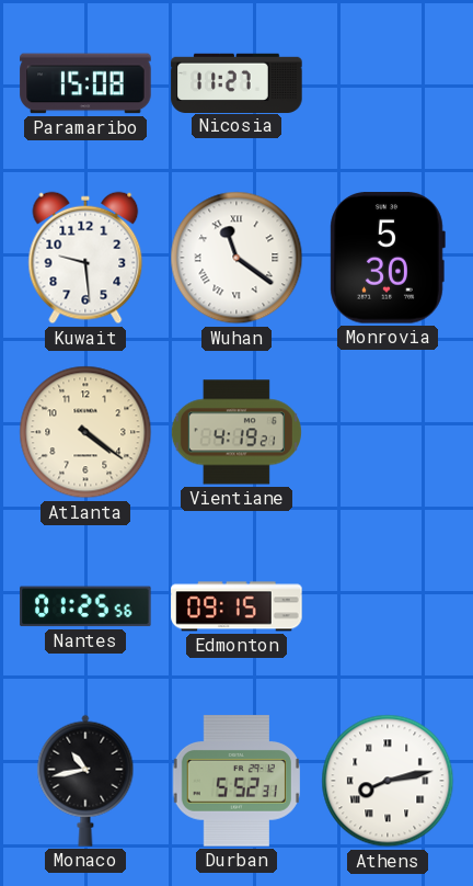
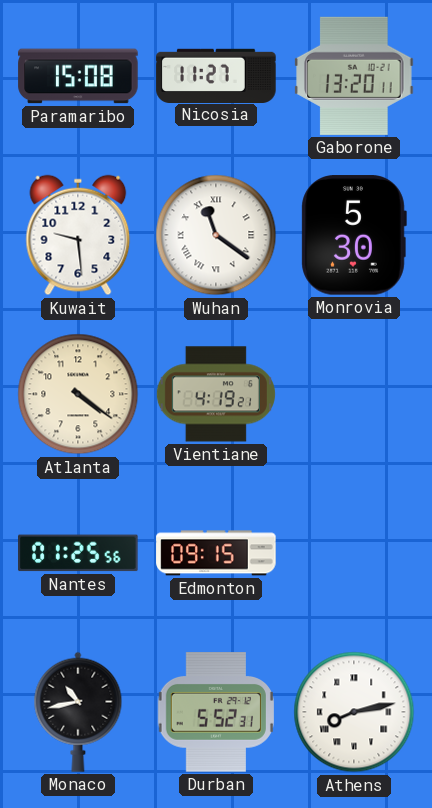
Gaborone: none -> 13:20
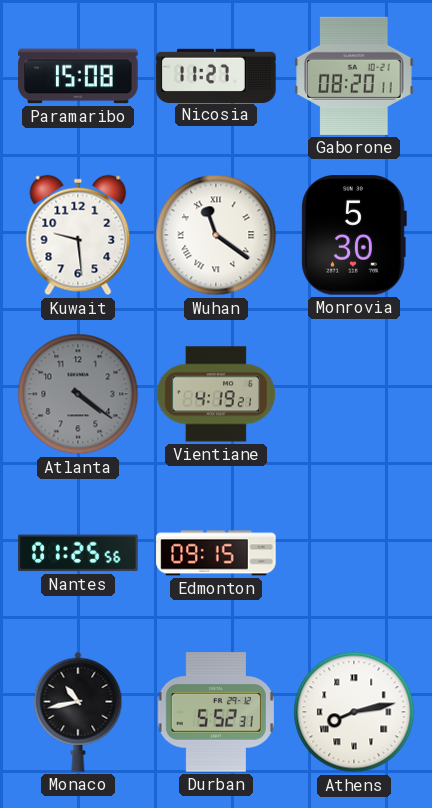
Gaborone: 13:20 -> 08:20
Atlanta dial: cream -> grey
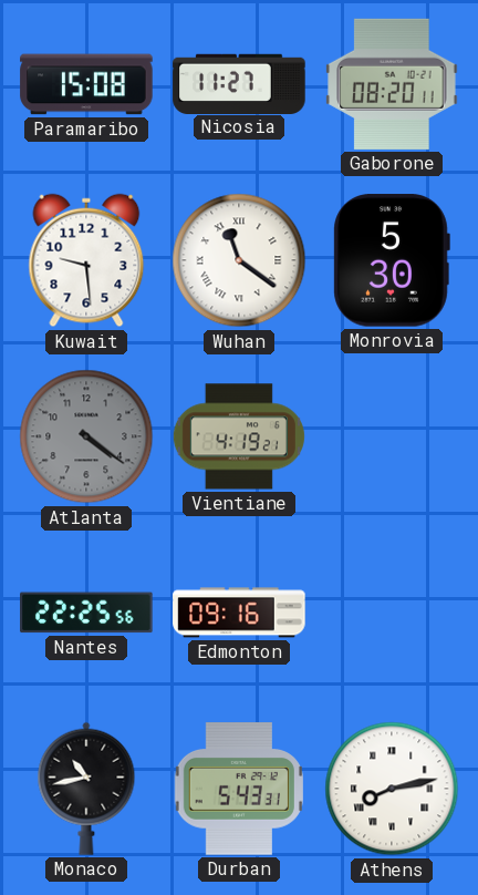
Nantes: 01:25 -> 22:25
Edmonton: 09:15 -> 09:16
Durban: 5:52 -> 5:43
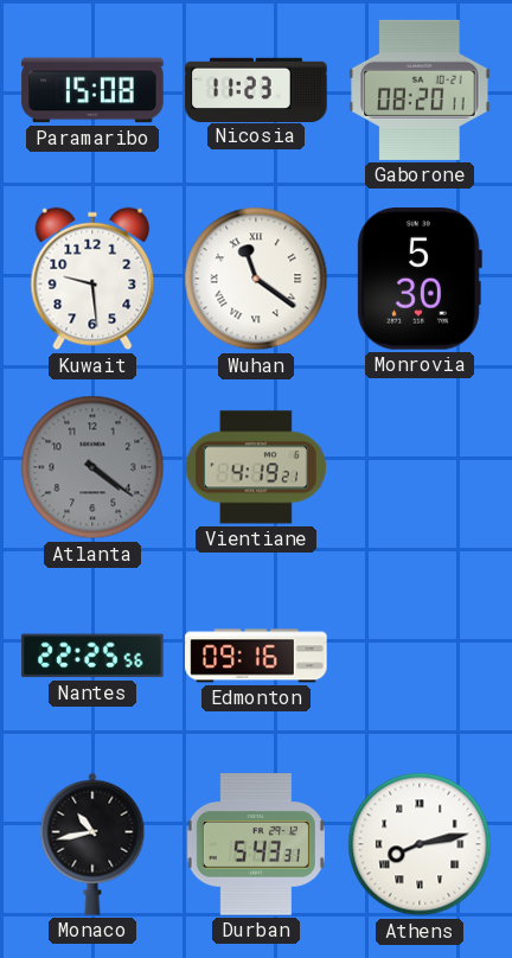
Nicosia: 11:27 -> 11:23
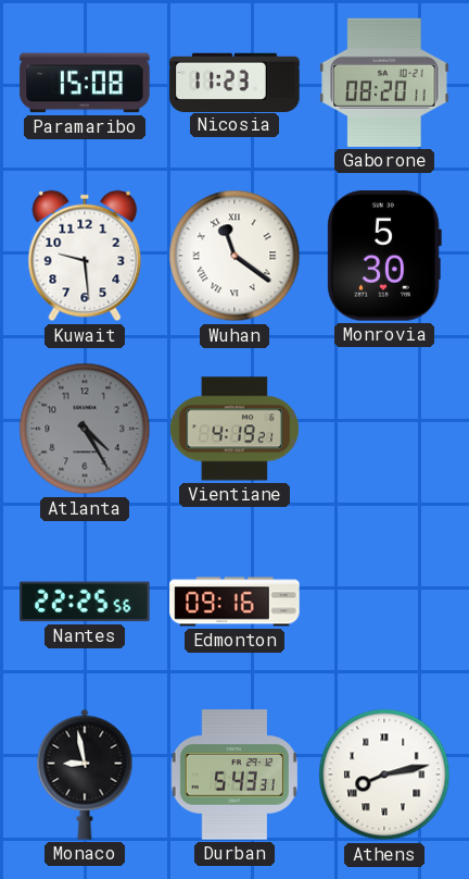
Atlanta: 4:21 -> 4:25
Monaco: 10:43 -> 8:58
